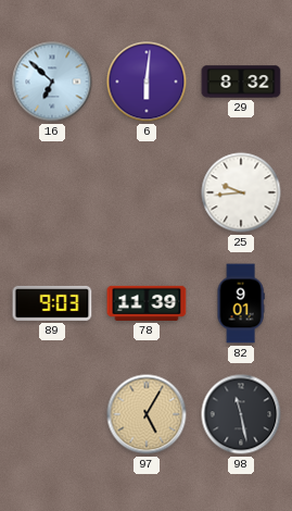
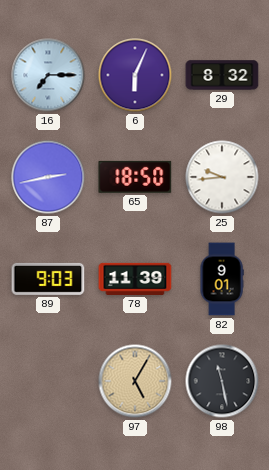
16: 6:52 -> 7:15
6: 6:01 -> 6:04
87: none -> 2:43
65: none -> 18:50
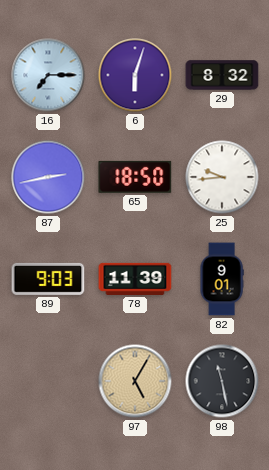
6: 6:04 -> 6:03
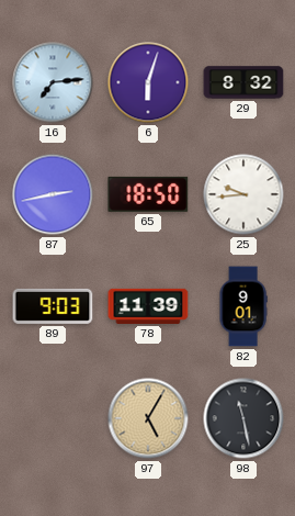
16: 7:15 -> 7:14
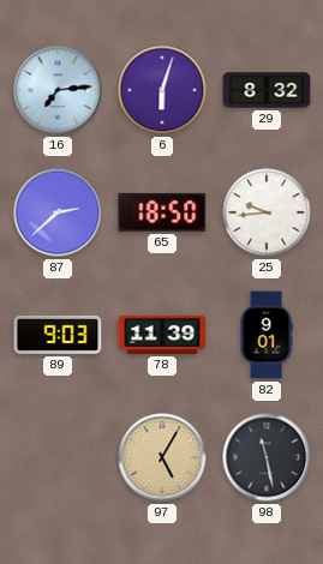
87: 2:43 -> 2:38
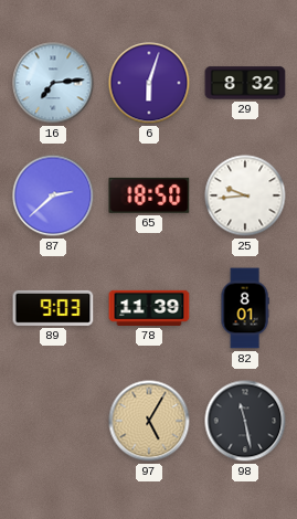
82: 9:01 -> 8:01
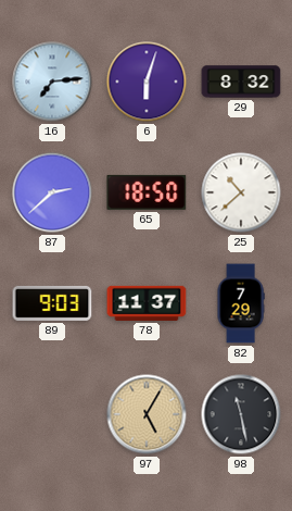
25: 9:44 -> 10:38
78: 11:39 -> 11:37
82: 8:01 -> 7:29
